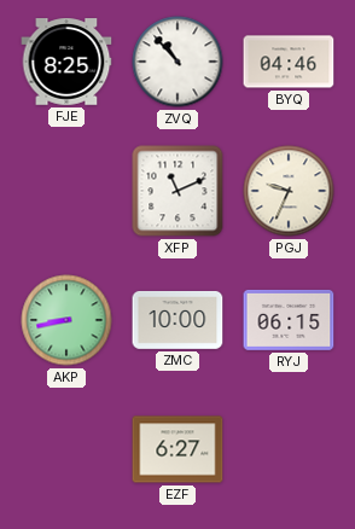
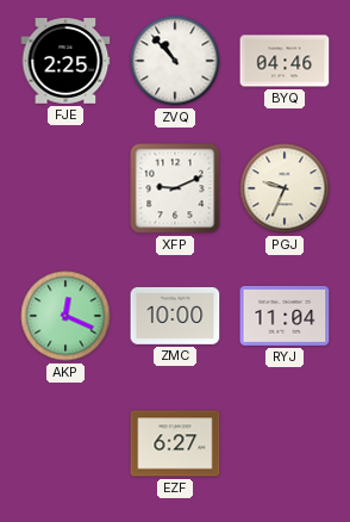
FJE: 8:25 -> 2:25
XFP: 11:11 -> 9:11
AKP: 8:43 -> 12:19
RYJ: 06:15 -> 11:04
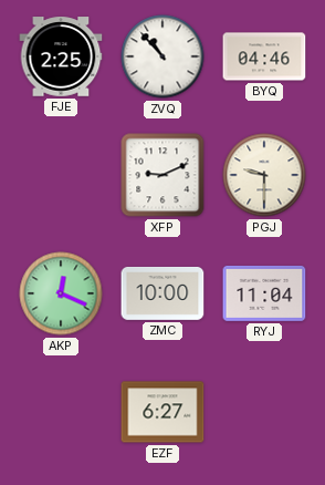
PGJ: 9:34 -> 9:30
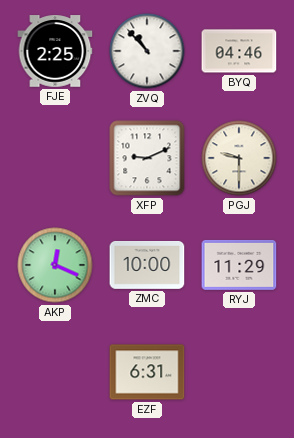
RYJ: 11:04 -> 11:29
EZF: 6:27 -> 6:31
